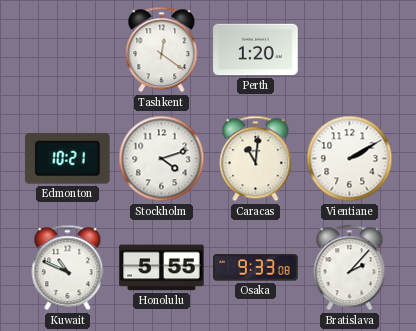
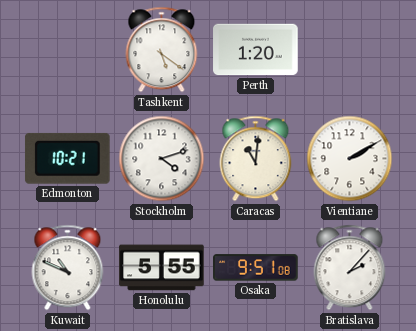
Tashkent: 12:21 -> 5:21
Osaka: 9:33 -> 9:51
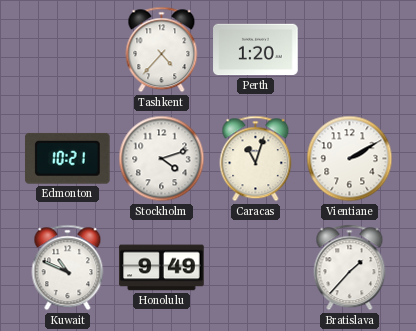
Tashkent: 5:21 -> 4:37
Caracas: 11:01 -> 11:03
Honolulu: 5:55 -> 9:49
Osaka: 9:51 -> none
Bratislava: 2:07 -> 1:37
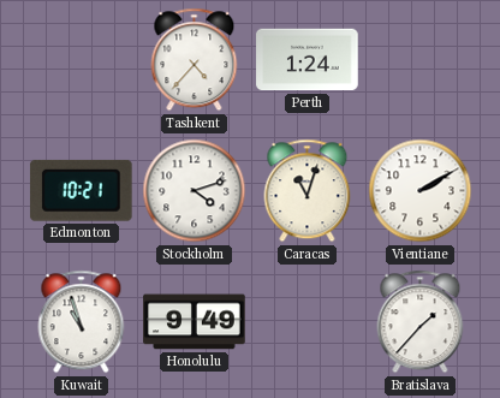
Perth: 1:20 -> 1:24
Kuwait: 10:49 -> 10:57
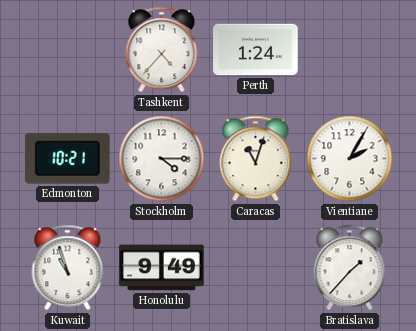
Stockholm: 4:12 -> 4:15
Vientiane: 2:10 -> 2:05
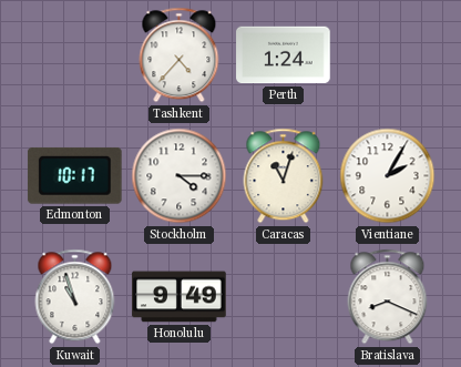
Edmonton: 10:21 -> 10:17
Bratislava: 1:37 -> 8:19
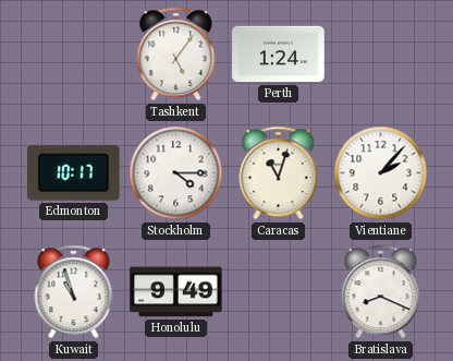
Tashkent: 4:37 -> 5:06
Vientiane: 2:05 -> 2:07
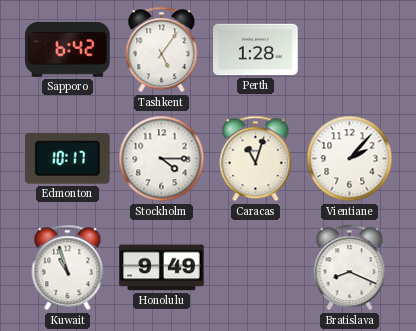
Sapporo: none -> 6:42
Perth: 1:24 -> 1:28
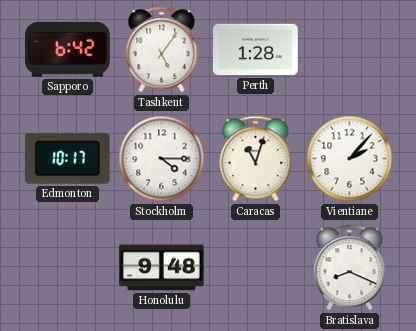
Kuwait: 10:57 -> none
Honolulu: 9:49 -> 9:48
